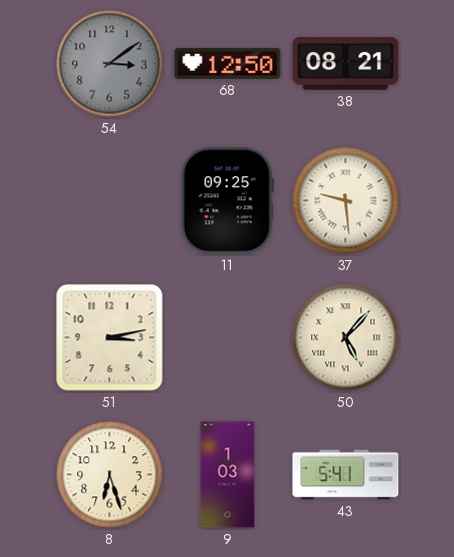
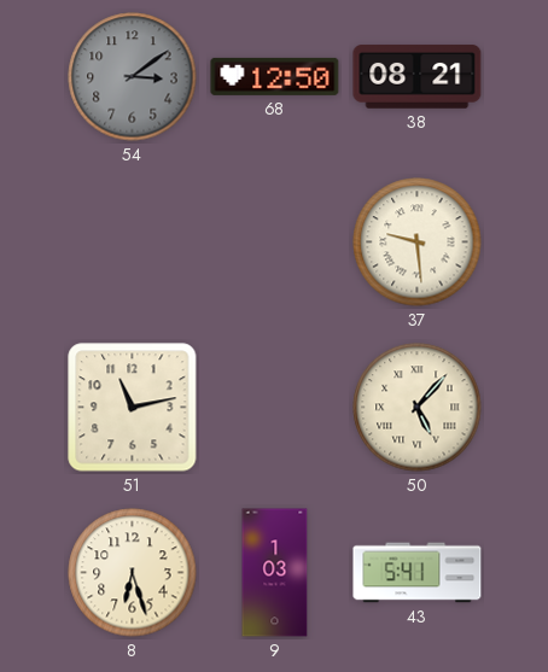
11: 09:25 -> none
51: 3:13 -> 11:13
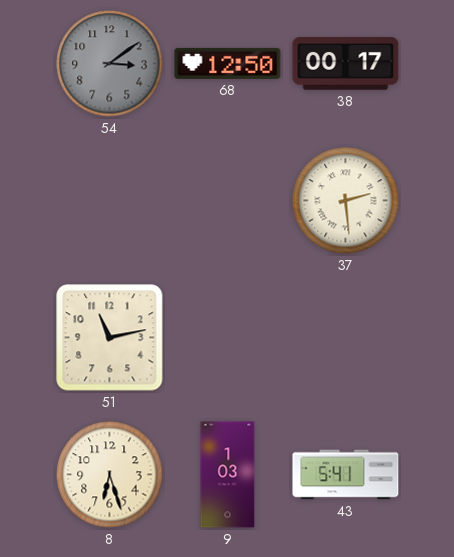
38: 08:21 -> 00:17
37: 9:29 -> 2:29
50: 5:07 -> none
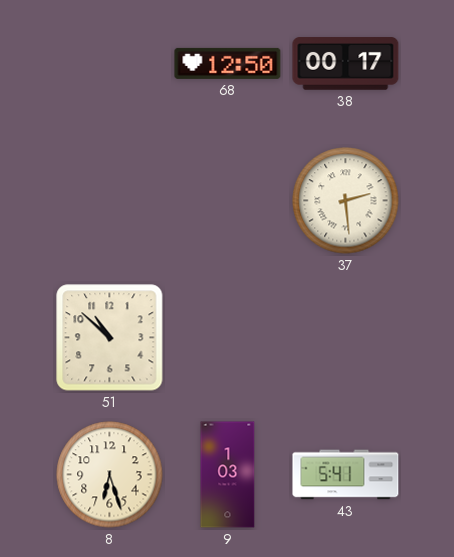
54: 3:09 -> none
51: 11:13 -> 10:52
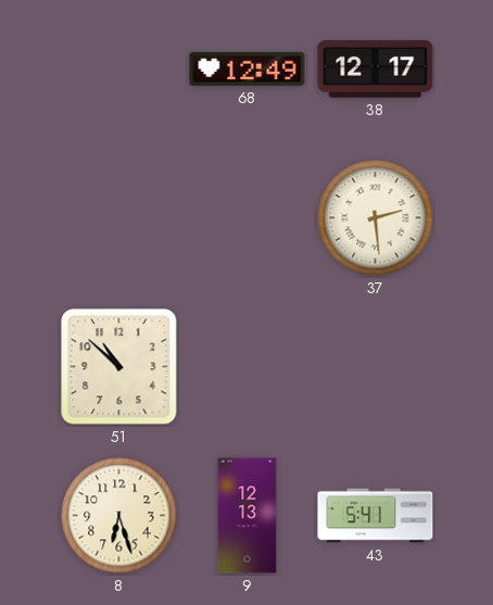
68: 12:50 -> 12:49
38: 00:17 -> 12:17
9: 1:03 -> 12:13
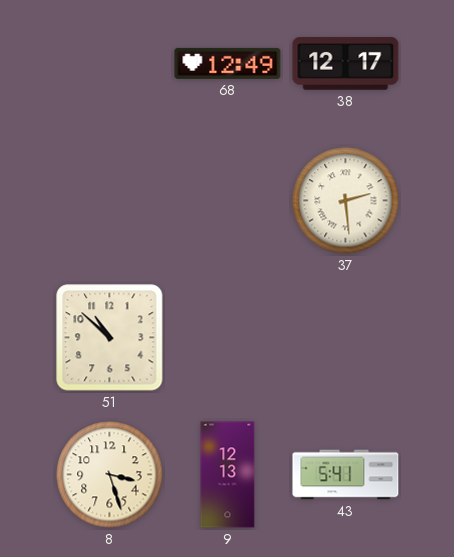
8: 6:27 -> 3:27
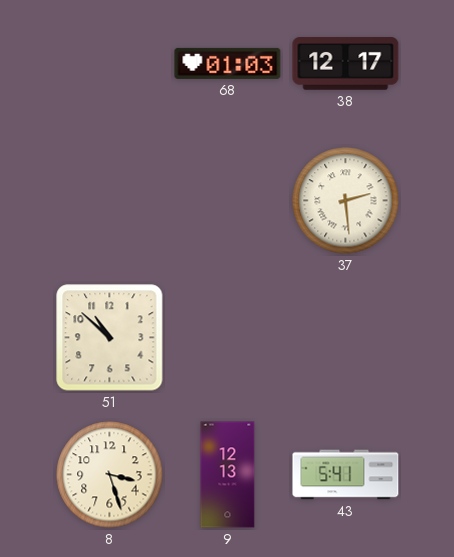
68: 12:49 -> 01:03
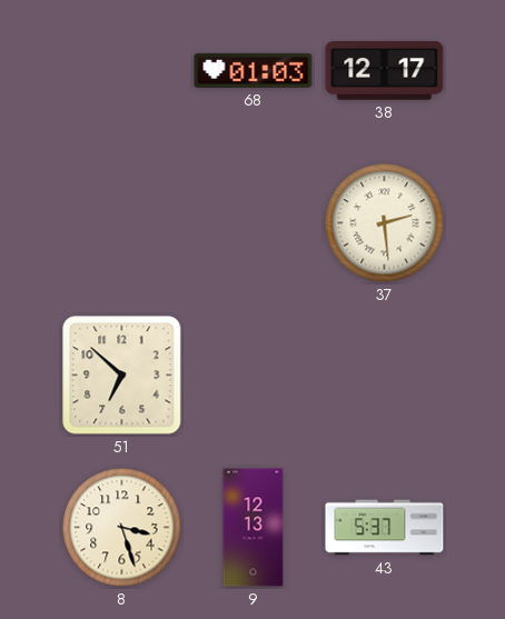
51: 10:52 -> 6:52
43: 5:41 -> 5:37
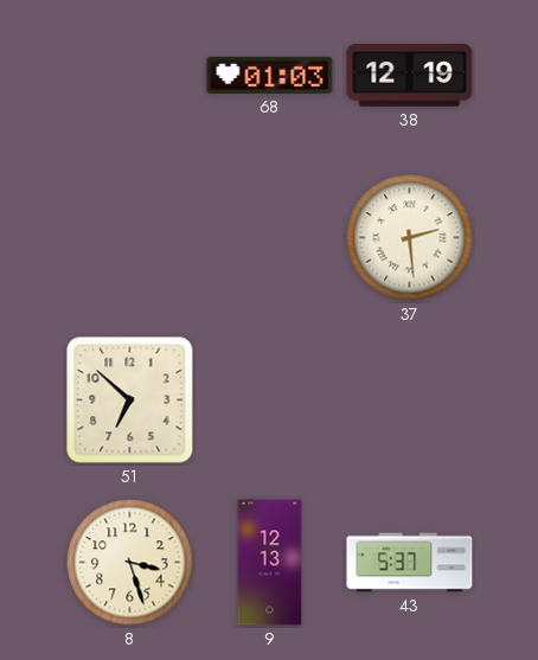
38: 12:17 -> 12:19
